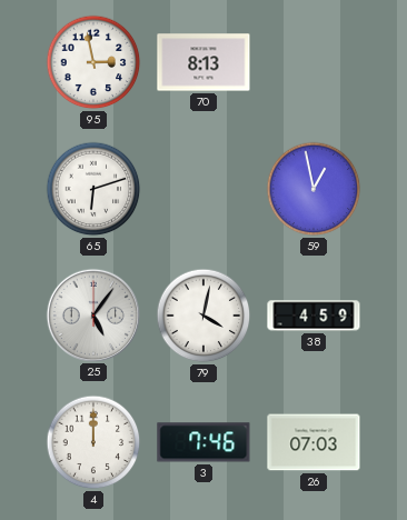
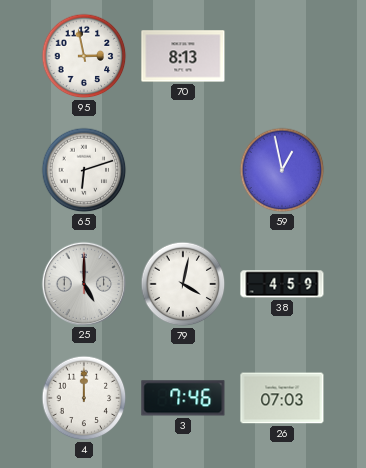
25: 5:06 -> 5:00
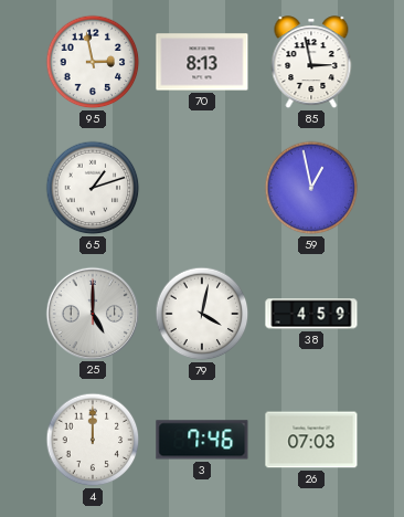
85: none -> 2:58
65: 6:12 -> 1:12
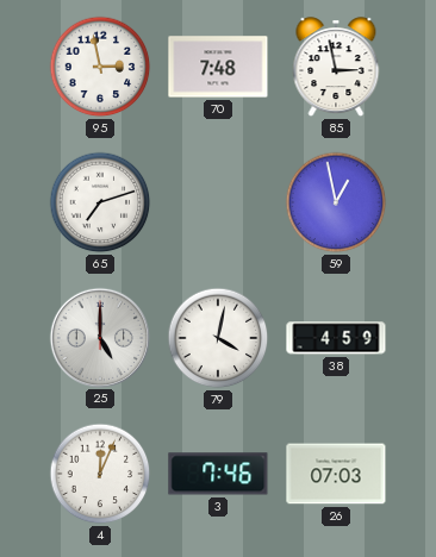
70: 8:13 -> 7:48
65: 1:12 -> 7:12
4: 12:00 -> 12:04
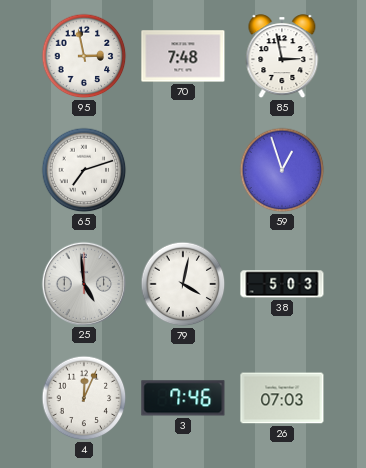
59: 12:58 -> 12:57
25: 5:00 -> 4:59
38: 4:59 -> 5:03
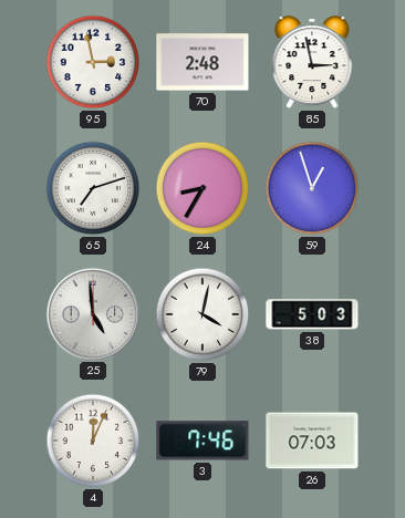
70: 7:48 -> 2:48
24: none -> 8:35
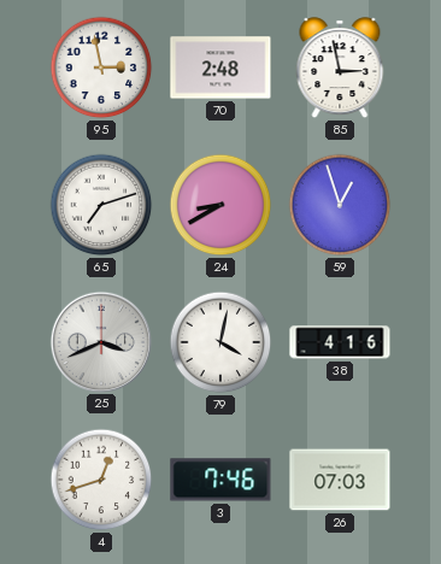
24: 8:35 -> 8:40
25: 4:59 -> 3:41
38: 5:03 -> 4:16
4: 12:04 -> 12:42
